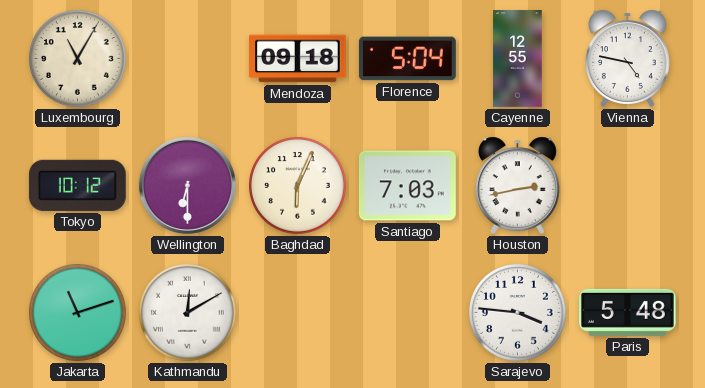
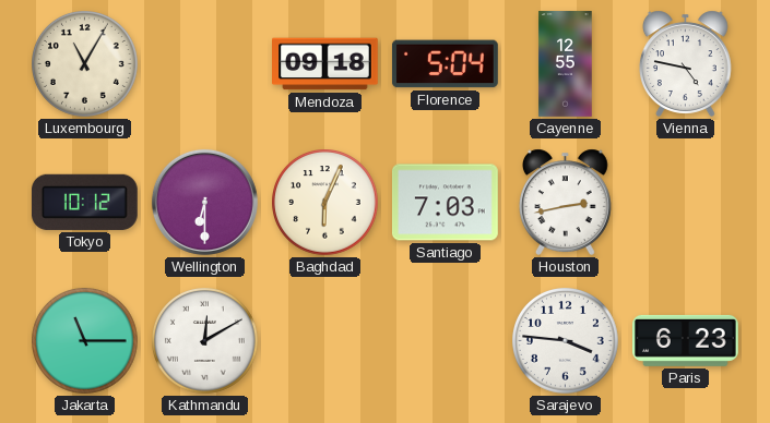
Jakarta: 11:12 -> 11:15
Paris: 5:48 -> 6:23
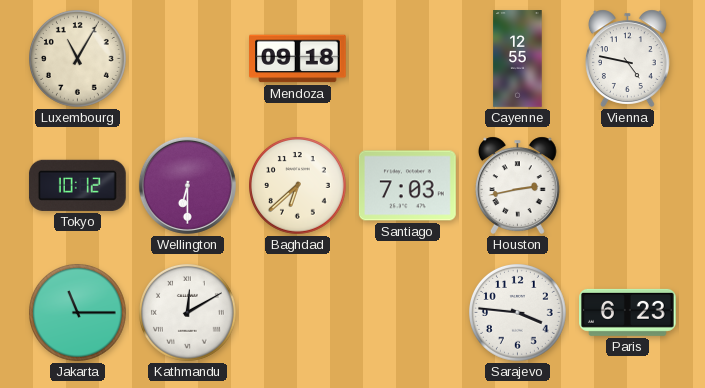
Florence: 5:04 -> none
Baghdad: 6:04 -> 6:38
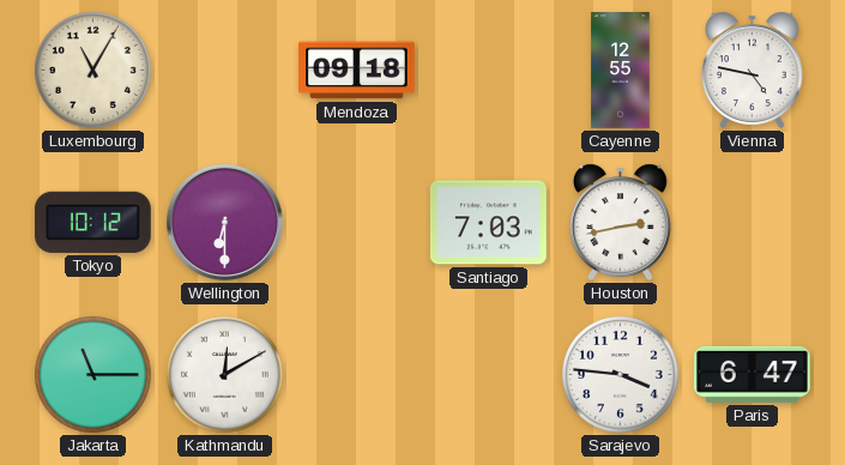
Baghdad: 6:38 -> none
Paris: 6:23 -> 6:47
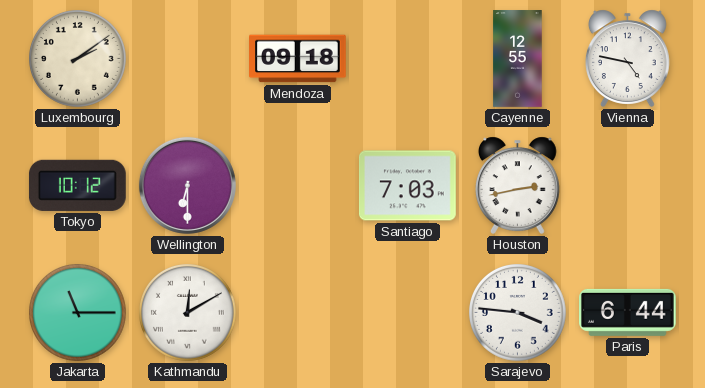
Luxembourg: 11:05 -> 2:09
Paris: 6:47 -> 6:44
